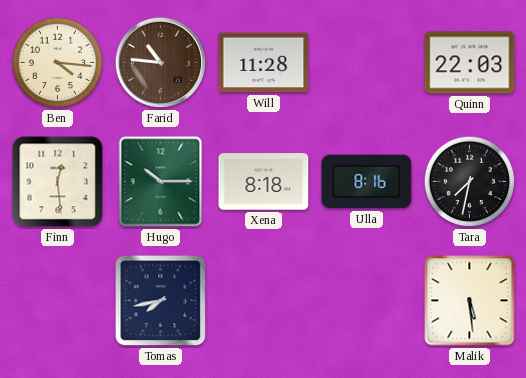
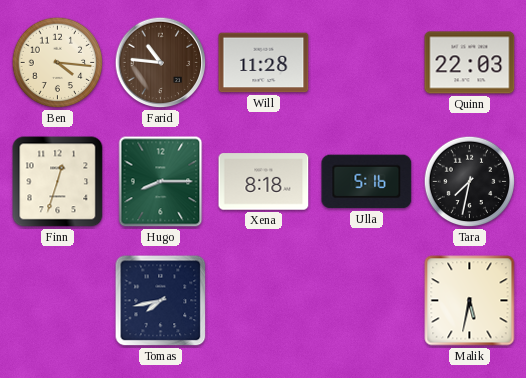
Finn: 12:29 -> 12:33
Hugo: 10:15 -> 8:15
Ulla: 8:16 -> 5:16
Malik: 5:29 -> 5:32
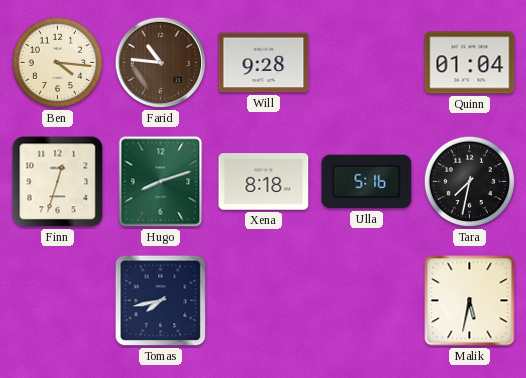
Will: 11:28 -> 9:28
Quinn: 22:03 -> 01:04
Hugo: 8:15 -> 8:12
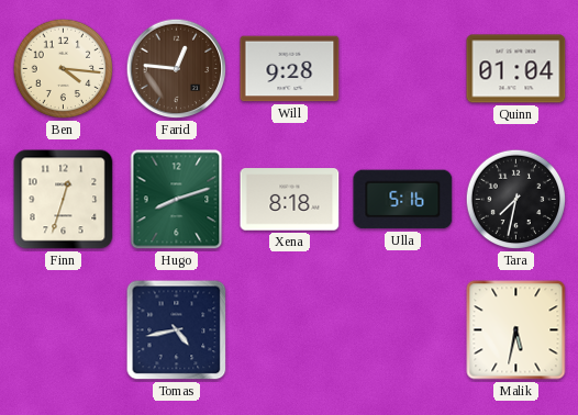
Farid: 10:46 -> 12:46
Tomas: 7:43 -> 4:43
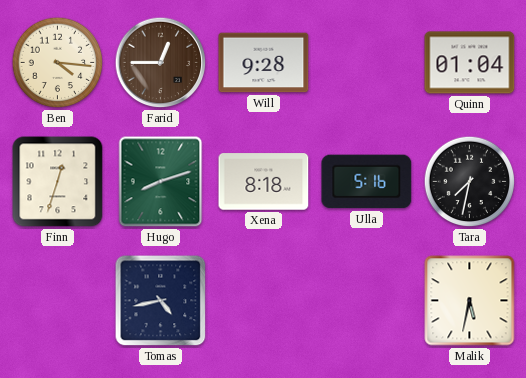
Farid: 12:46 -> 12:45
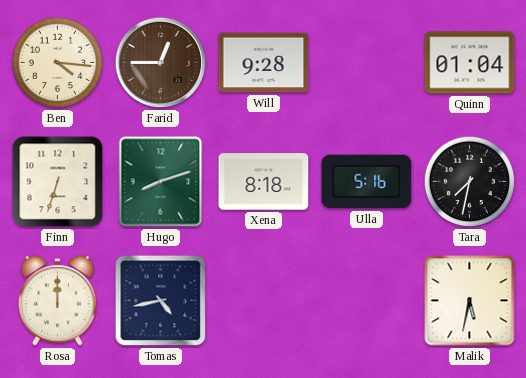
Finn: 12:33 -> 6:33
Rosa: none -> 12:00
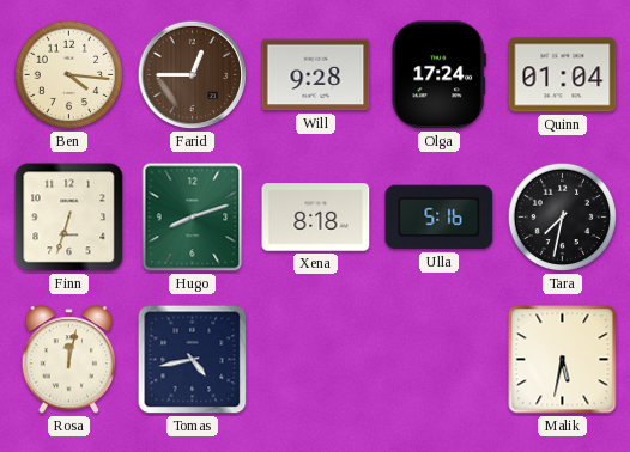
Olga: none -> 17:24
Rosa: 12:00 -> 12:02
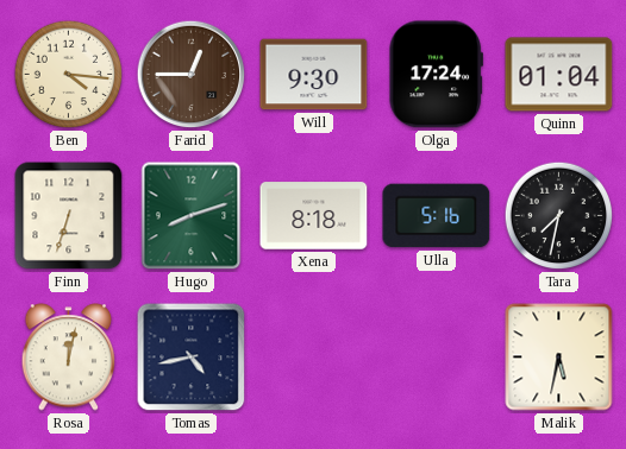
Will: 9:28 -> 9:30
